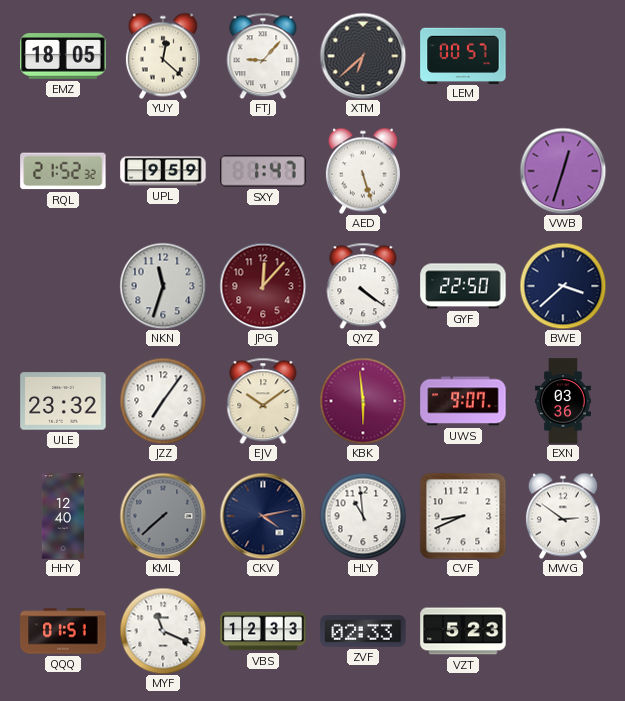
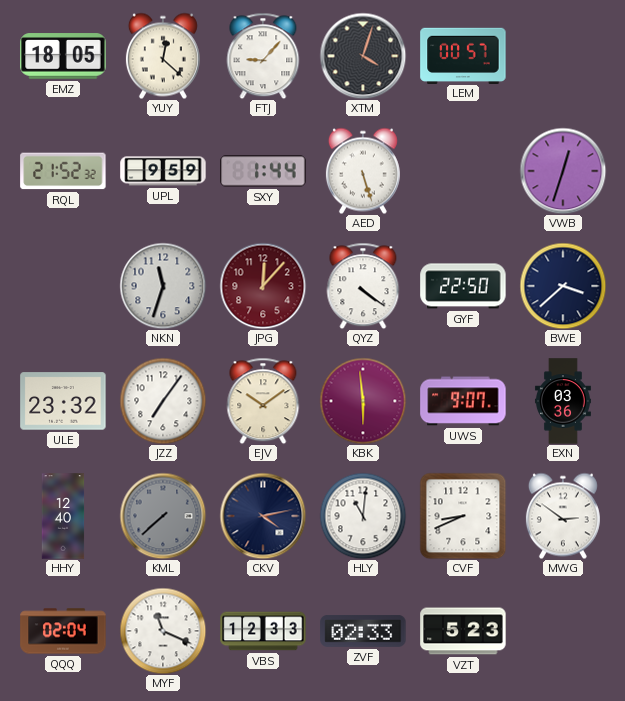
XTM: 6:38 -> 4:03
SXY: 1:47 -> 1:44
HLY: 10:59 -> 11:01
QQQ: 01:51 -> 02:04
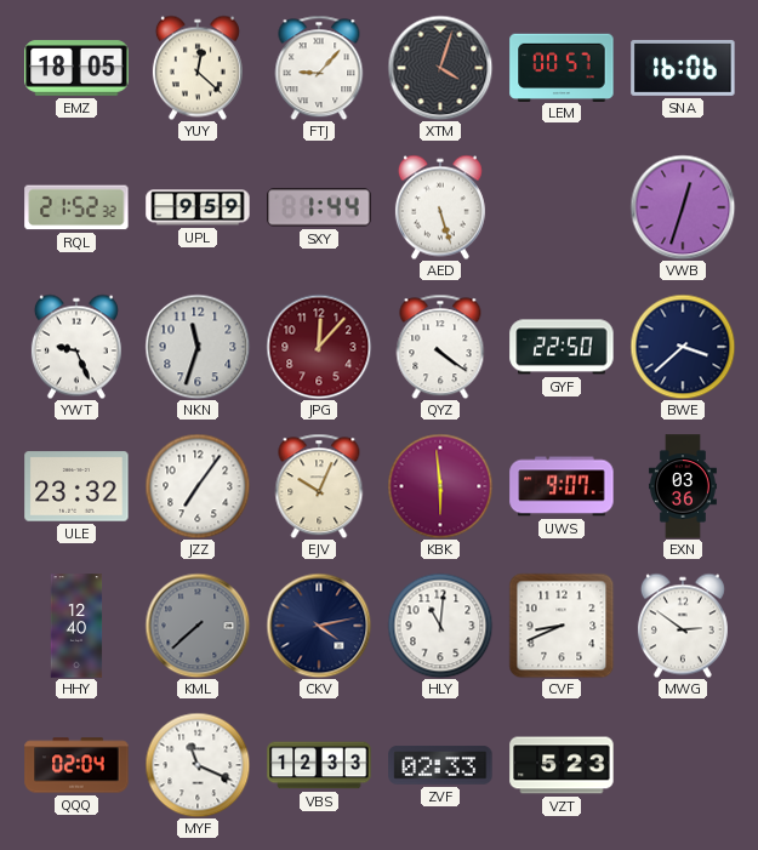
SNA: none -> 16:06
YWT: none -> 9:26
EJV: 10:09 -> 10:04
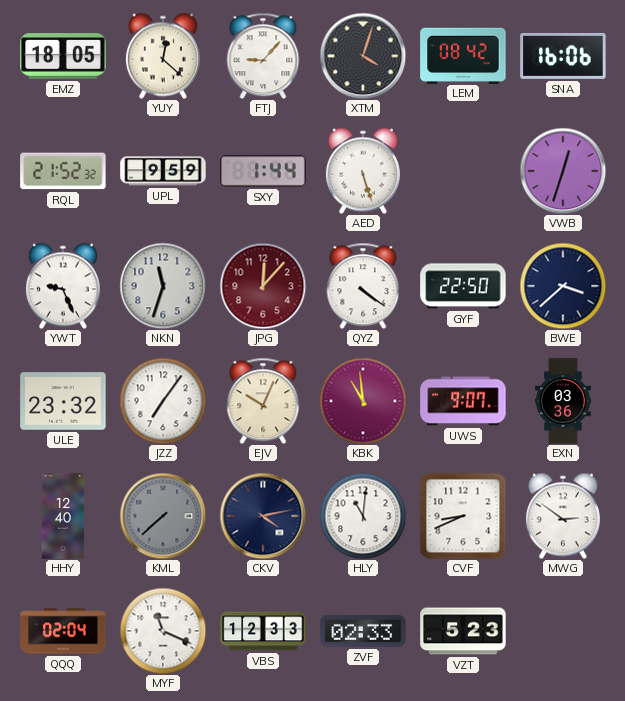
LEM: 00:57 -> 08:42
KBK: 5:59 -> 10:59
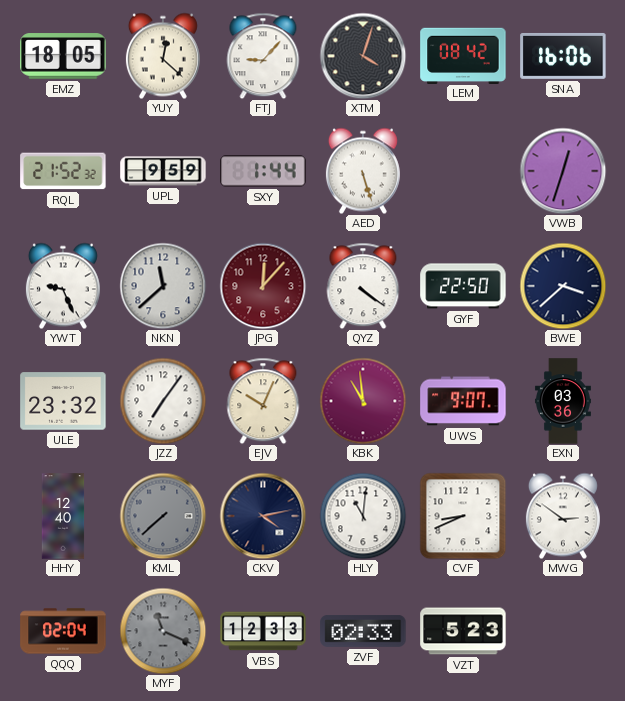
NKN: 11:33 -> 11:38
MYF dial: white -> grey
